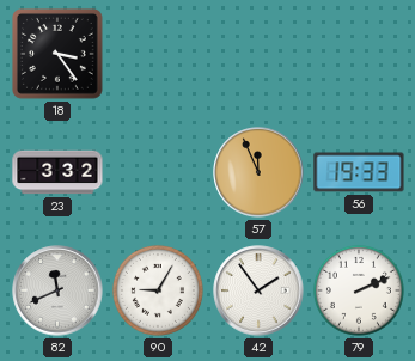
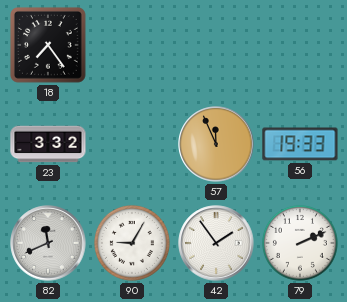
18: 3:24 -> 7:24
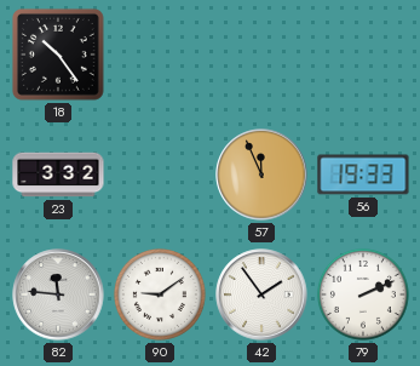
18: 7:24 -> 10:24
82: 11:41 -> 11:46
90: 9:05 -> 9:09
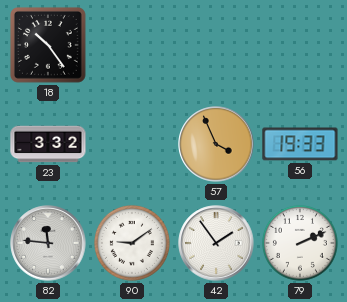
57: 11:56 -> 3:56
